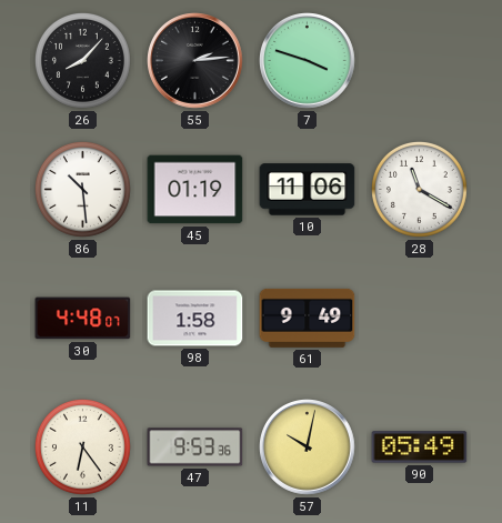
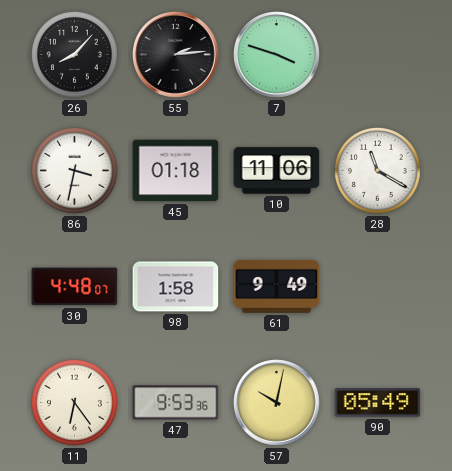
86: 10:29 -> 3:32
45: 01:19 -> 01:18
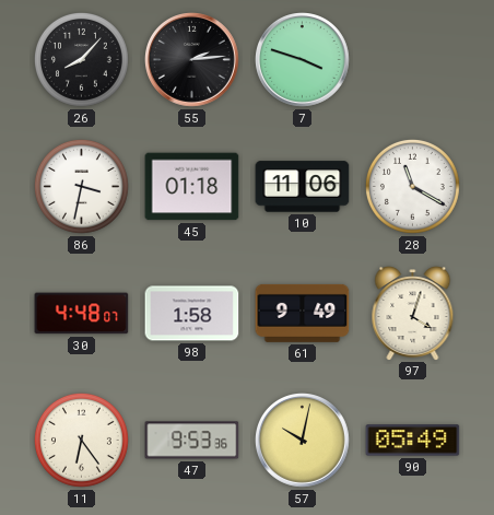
97: none -> 4:03
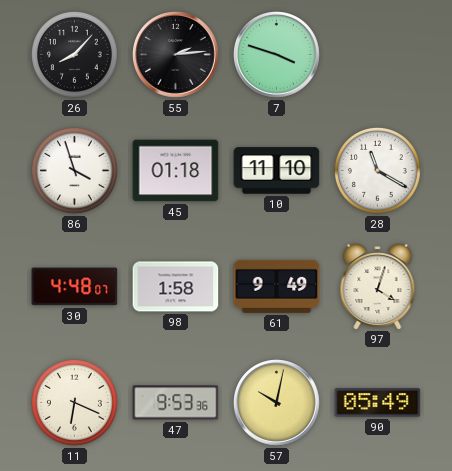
86: 3:32 -> 3:57
10: 11:06 -> 11:10
11: 6:24 -> 6:19
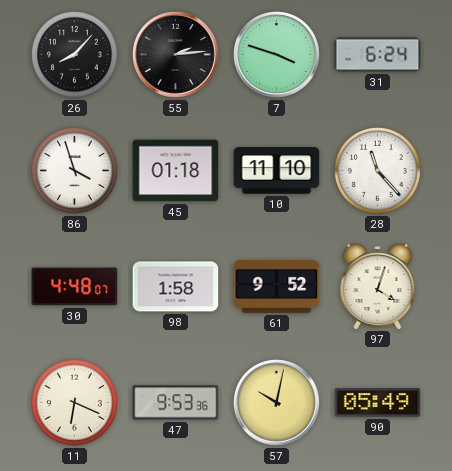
31: none -> 6:24
28: 11:20 -> 11:23
61: 9:49 -> 9:52
